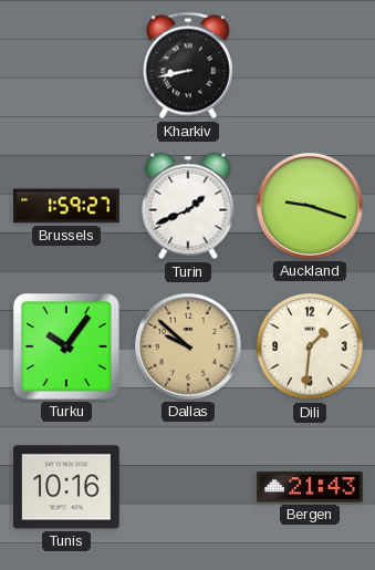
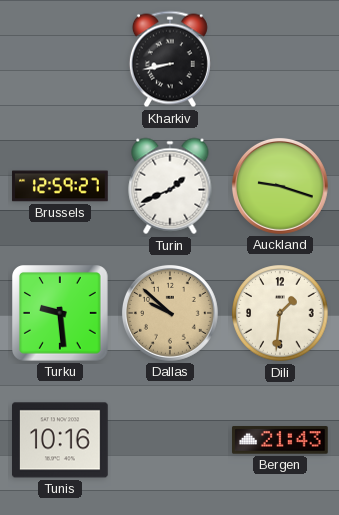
Brussels: 1:59 -> 12:59
Turku: 10:06 -> 9:29
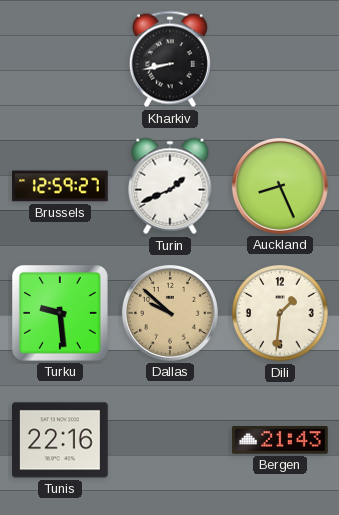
Auckland: 9:18 -> 8:26
Tunis: 10:16 -> 22:16
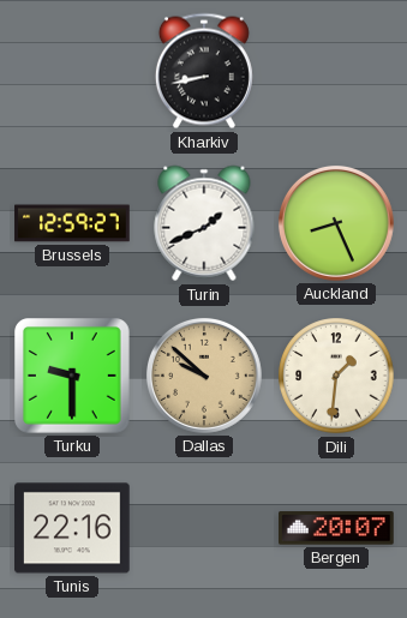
Turku: 9:29 -> 9:30
Bergen: 21:43 -> 20:07
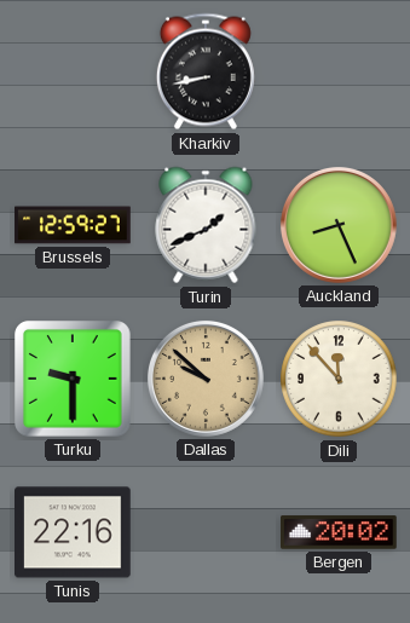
Dili: 1:31 -> 11:53
Bergen: 20:07 -> 20:02
